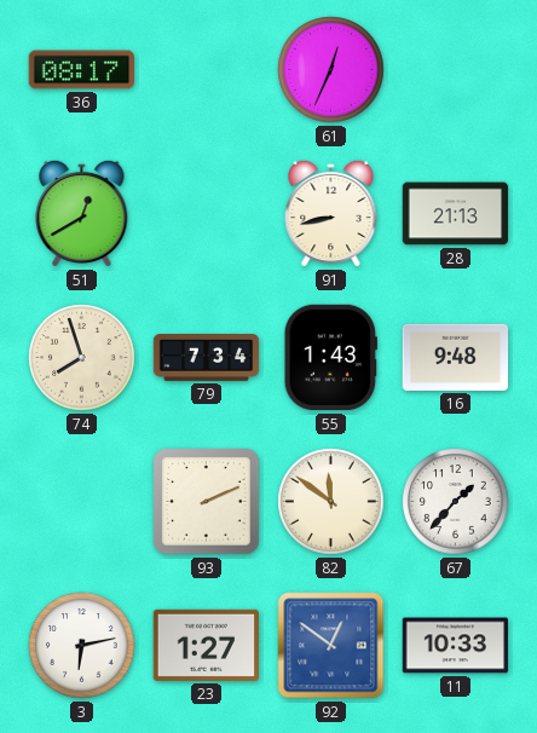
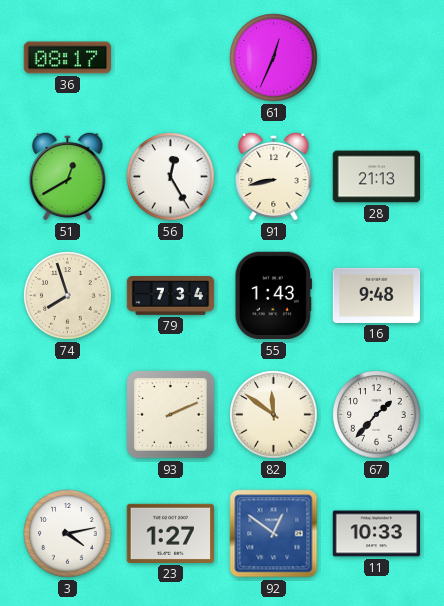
56: none -> 12:25
3: 6:13 -> 4:13
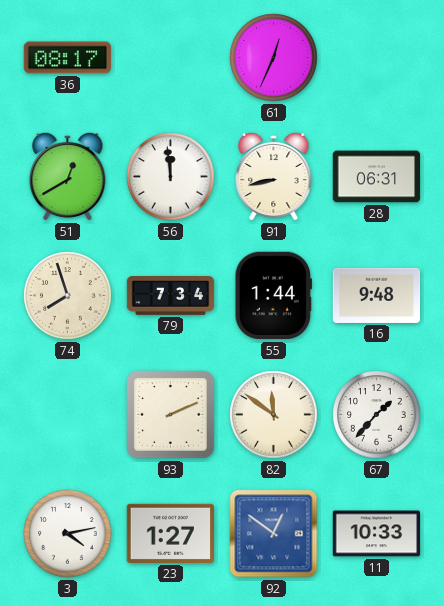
56: 12:25 -> 11:59
28: 21:13 -> 06:31
55: 1:43 -> 1:44
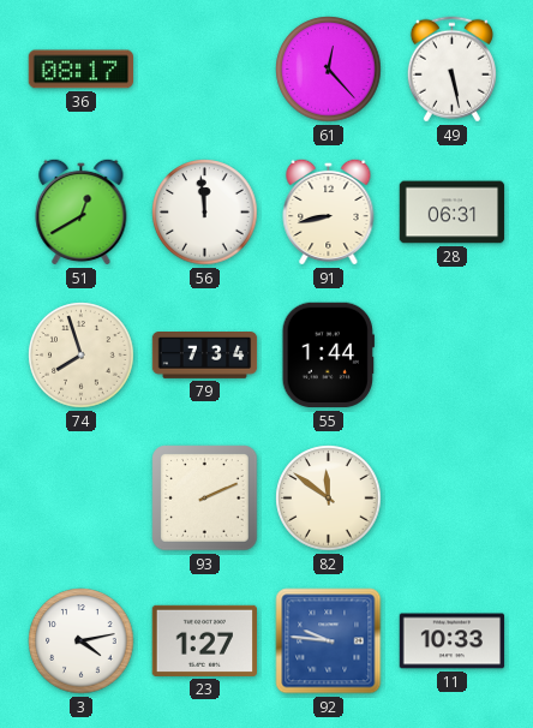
61: 12:34 -> 12:23
49: none -> 5:28
16: 9:48 -> none
67: 1:37 -> none
92: 12:51 -> 9:46
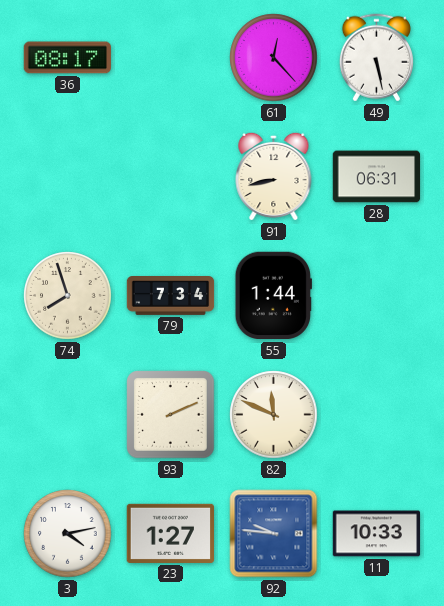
51: 12:40 -> none
56: 11:59 -> none
82: 11:51 -> 11:49
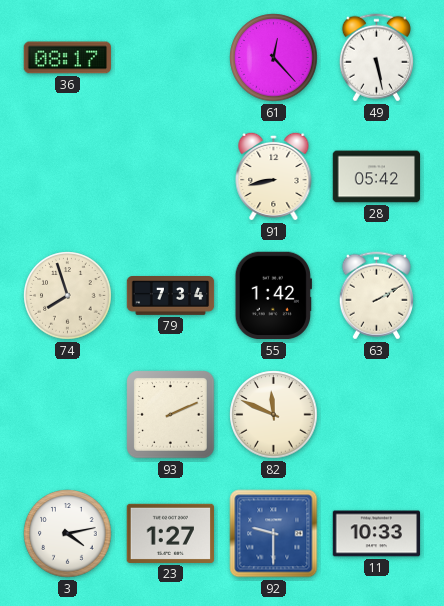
28: 06:31 -> 05:42
55: 1:44 -> 1:42
63: none -> 2:10
92: 9:46 -> 9:30
